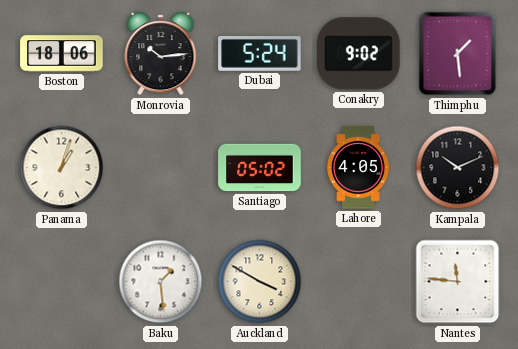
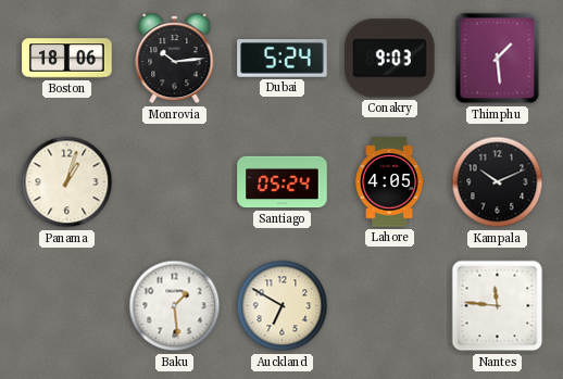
Conakry: 9:02 -> 9:03
Santiago: 05:02 -> 05:24
Auckland: 3:50 -> 6:50
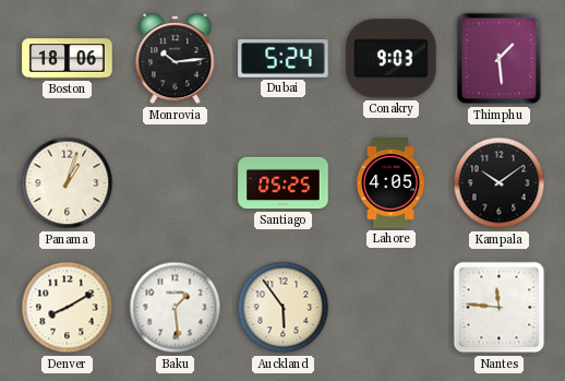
Santiago: 05:24 -> 05:25
Kampala: 10:11 -> 10:09
Denver: none -> 8:10
Auckland: 6:50 -> 5:54
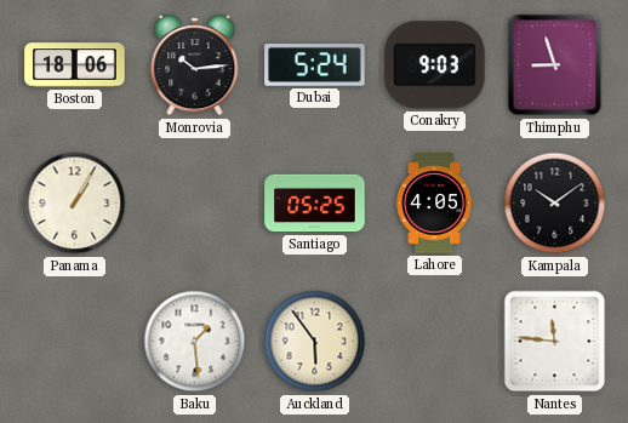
Thimphu: 1:29 -> 8:57
Panama: 1:03 -> 1:05
Denver: 8:10 -> none
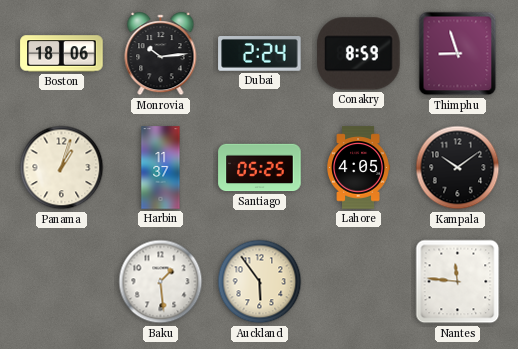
Dubai: 5:24 -> 2:24
Conakry: 9:03 -> 8:59
Panama: 1:05 -> 1:03
Harbin: none -> 11:37
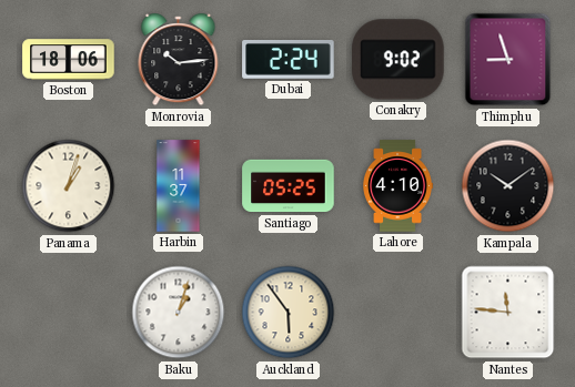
Conakry: 8:59 -> 9:02
Lahore: 4:05 -> 4:10
Baku: 1:29 -> 1:03
